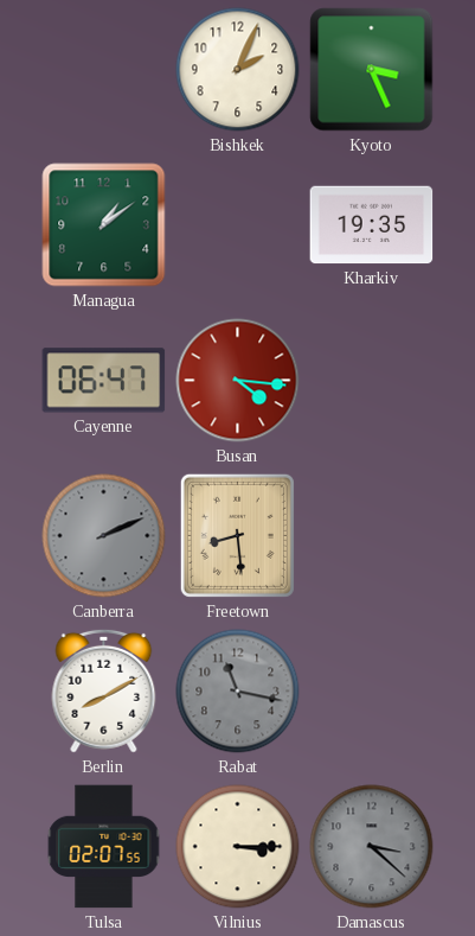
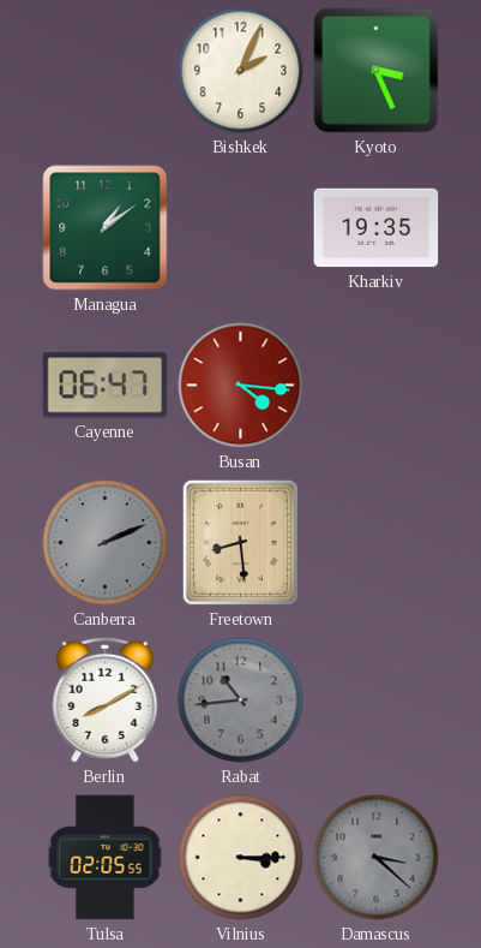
Rabat: 11:17 -> 10:44
Tulsa: 02:07 -> 02:05
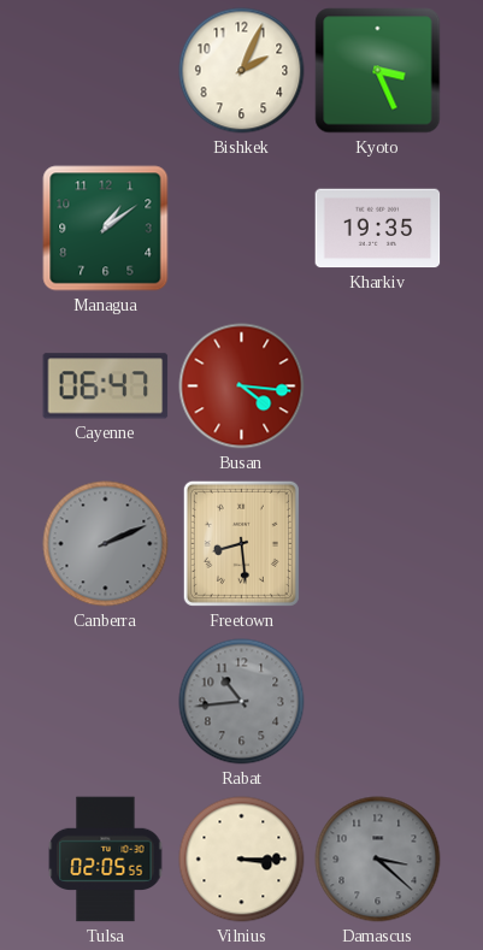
Berlin: 8:10 -> none
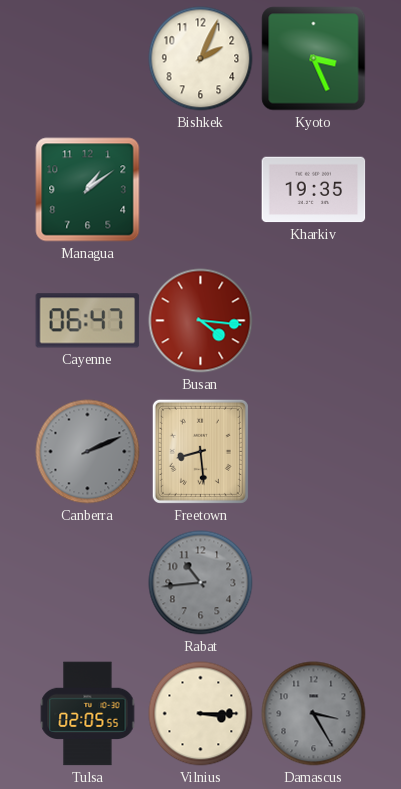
Damascus: 3:22 -> 3:25
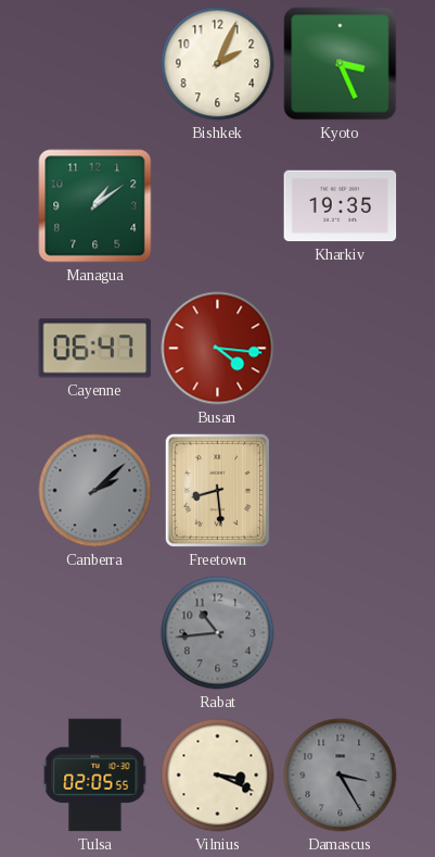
Canberra: 2:11 -> 2:08
Vilnius: 3:15 -> 3:19
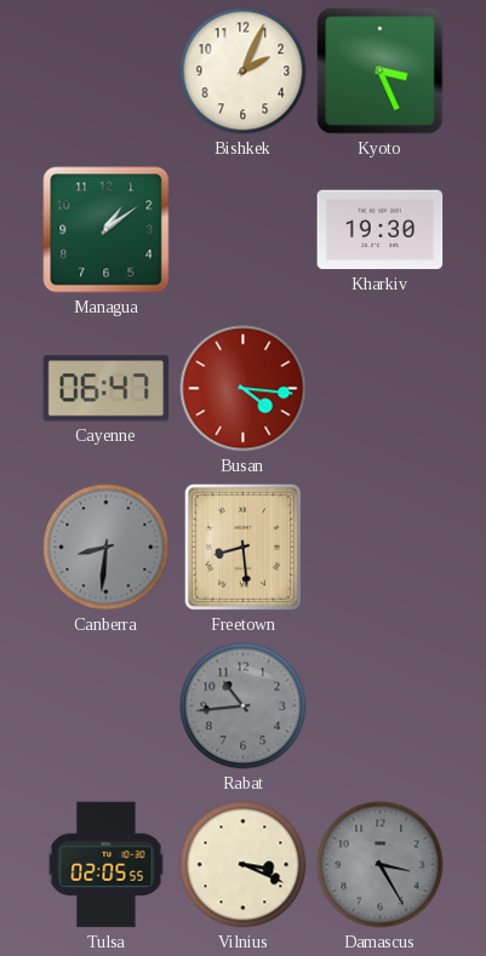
Kharkiv: 19:35 -> 19:30
Canberra: 2:08 -> 8:31
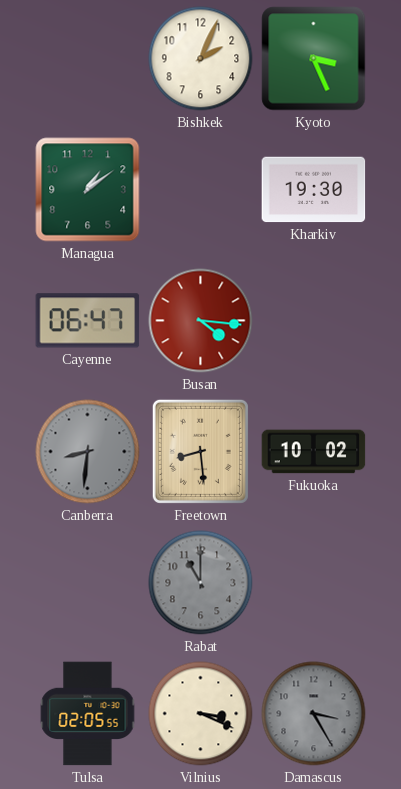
Fukuoka: none -> 10:02
Rabat: 10:44 -> 11:00
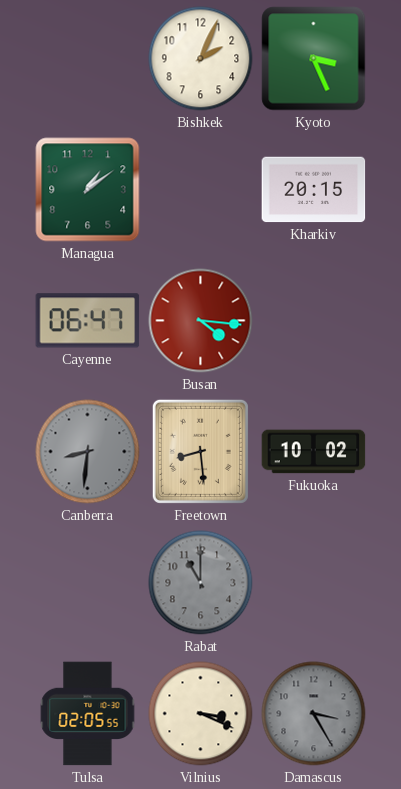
Kharkiv: 19:30 -> 20:15
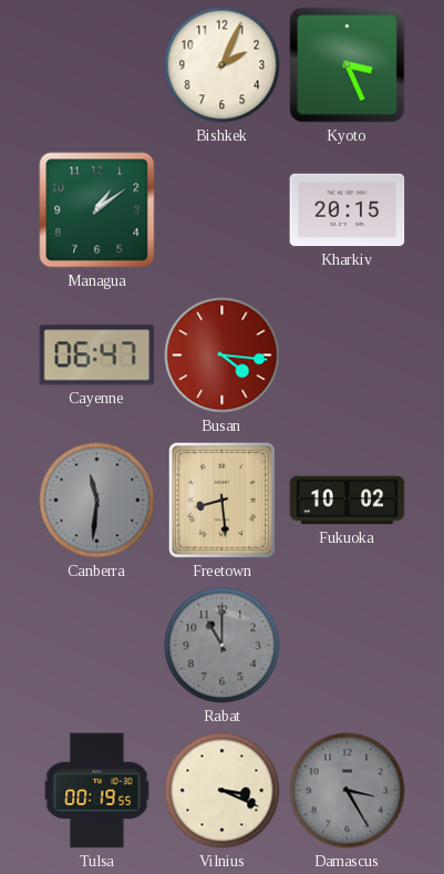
Canberra: 8:31 -> 11:31
Tulsa: 02:05 -> 00:19
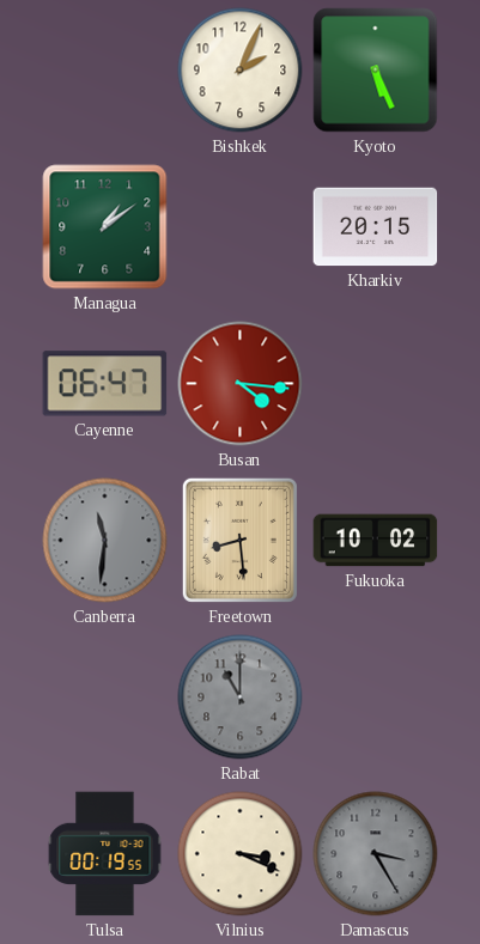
Kyoto: 3:26 -> 5:26
